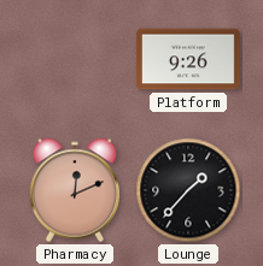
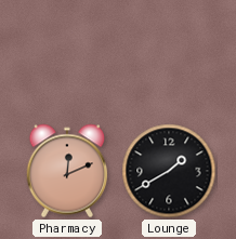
Platform: 9:26 -> none
Lounge: 1:37 -> 1:40
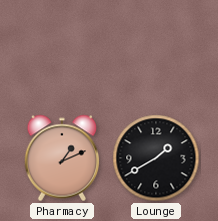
Pharmacy: 12:11 -> 1:11
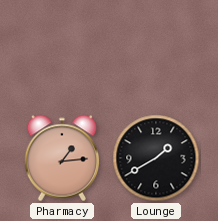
Pharmacy: 1:11 -> 1:14
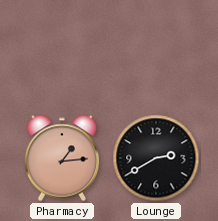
Lounge: 1:40 -> 2:40
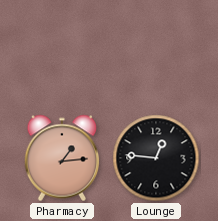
Lounge: 2:40 -> 12:46
